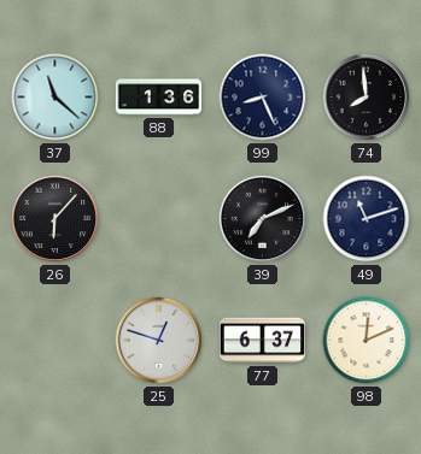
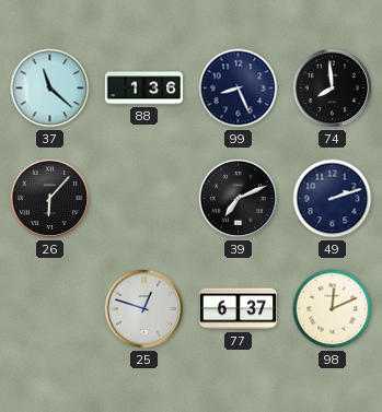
49: 11:12 -> 2:12
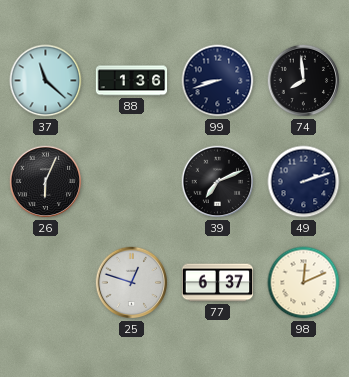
99: 8:26 -> 8:42
26: 6:07 -> 6:04
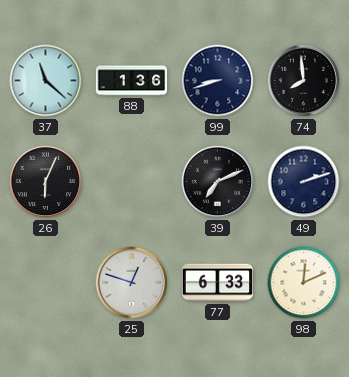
77: 6:37 -> 6:33
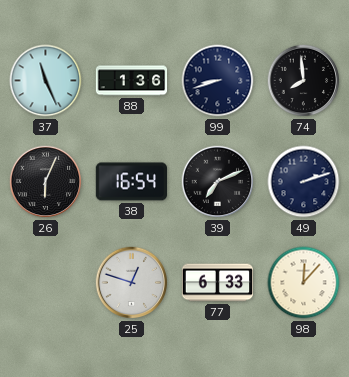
37: 11:22 -> 11:26
38: none -> 16:54
98: 12:11 -> 12:07
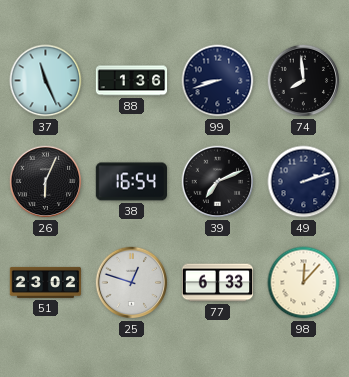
51: none -> 23:02
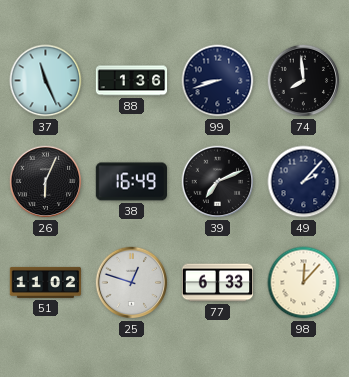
38: 16:54 -> 16:49
49: 2:12 -> 2:07
51: 23:02 -> 11:02
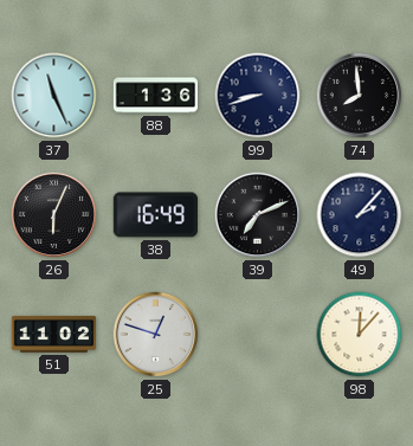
77: 6:33 -> none
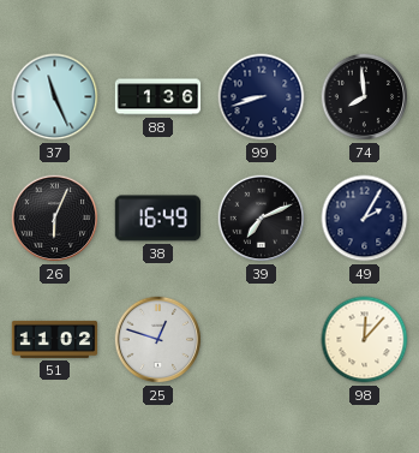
49: 2:07 -> 2:05
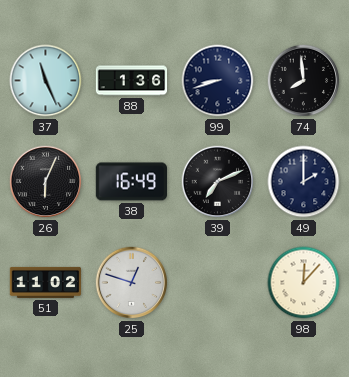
49: 2:05 -> 2:00
